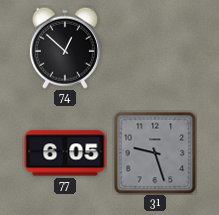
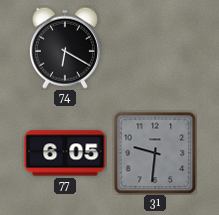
74: 12:52 -> 6:20
31: 9:27 -> 9:31
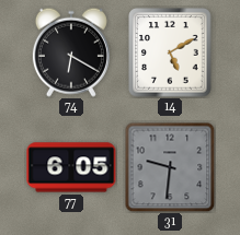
14: none -> 5:10
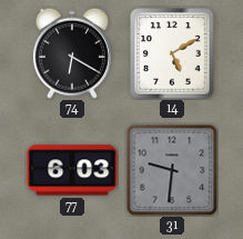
77: 6:05 -> 6:03
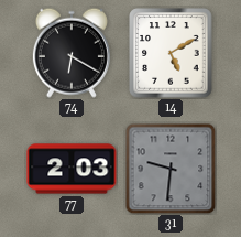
77: 6:03 -> 2:03
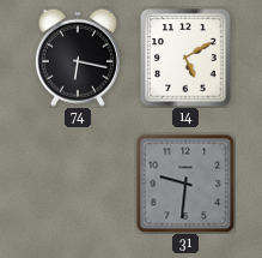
74: 6:20 -> 6:17
77: 2:03 -> none
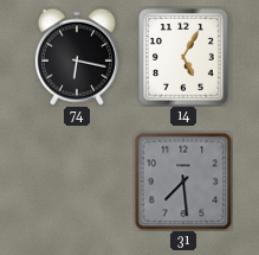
14: 5:10 -> 5:05
31: 9:31 -> 7:29
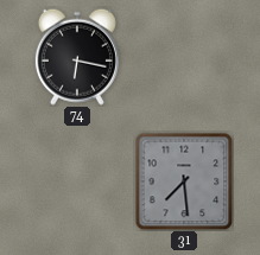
14: 5:05 -> none
